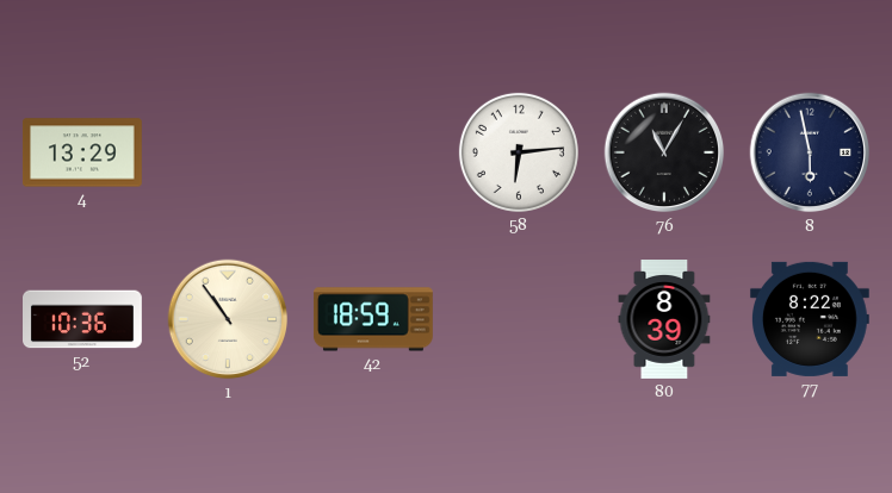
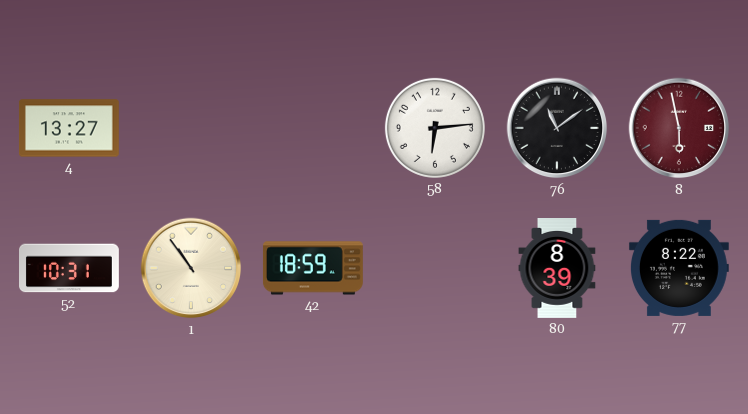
4: 13:29 -> 13:27
76: 11:05 -> 11:09
8 dial: navy -> burgundy
52: 10:36 -> 10:31
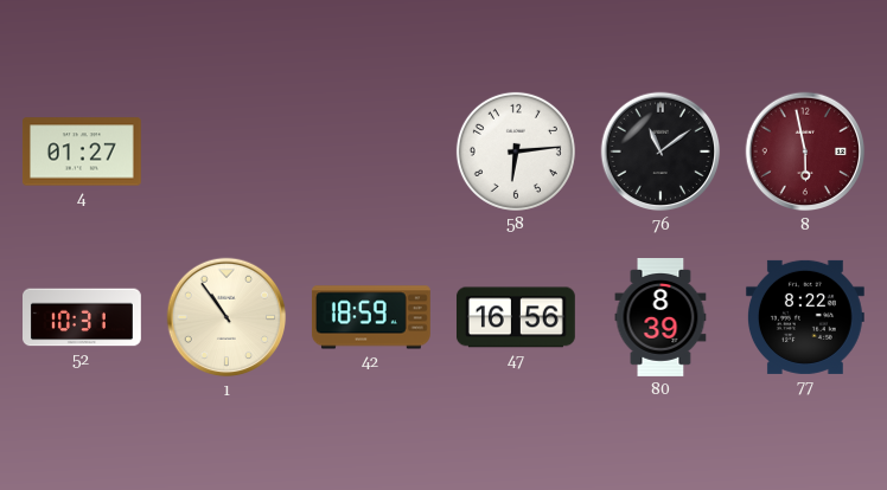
4: 13:27 -> 01:27
47: none -> 16:56
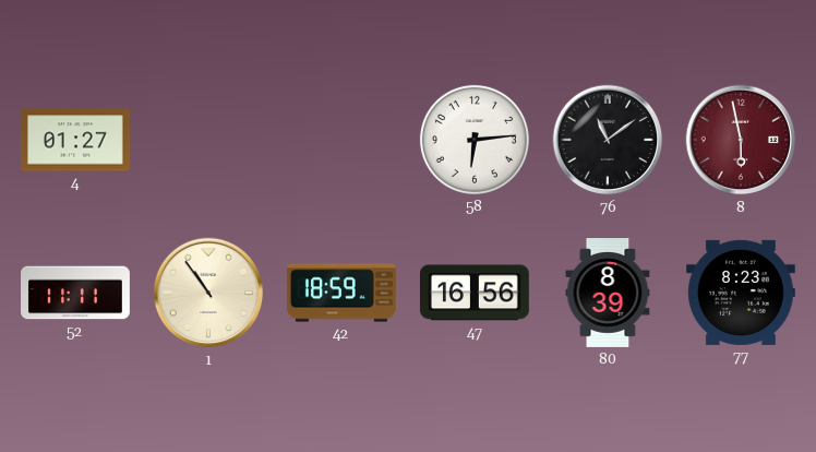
52: 10:31 -> 11:11
77: 8:22 -> 8:23
